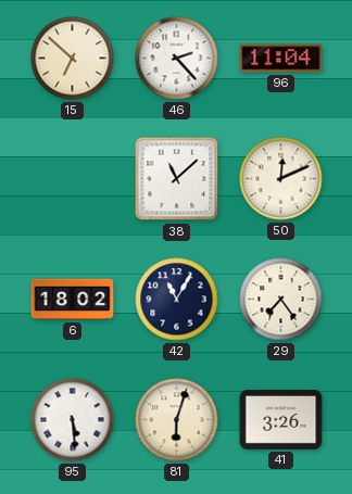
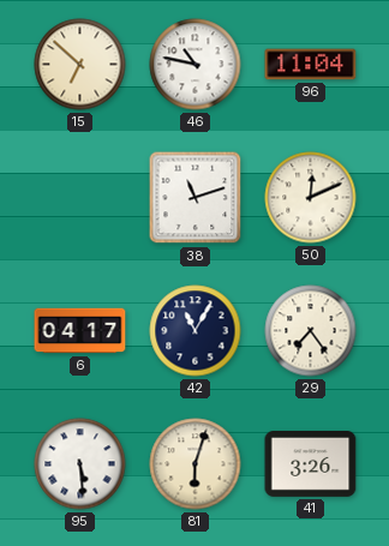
46: 2:23 -> 10:47
38: 11:08 -> 11:12
6: 18:02 -> 04:17
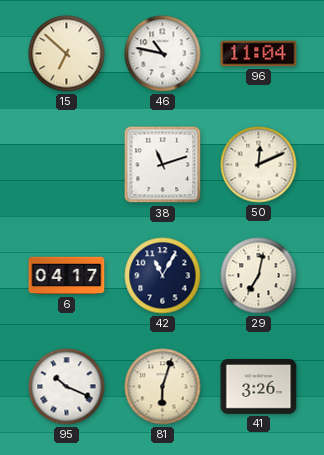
29: 7:24 -> 7:02
95: 5:29 -> 10:19
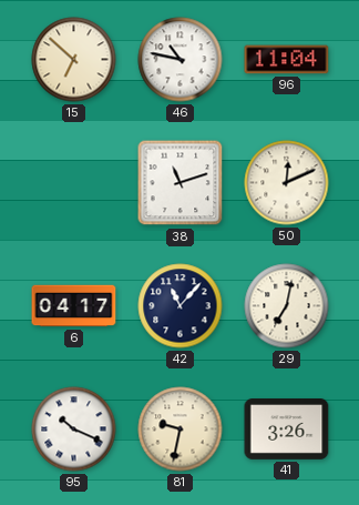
42: 11:05 -> 11:07
81: 6:03 -> 9:32
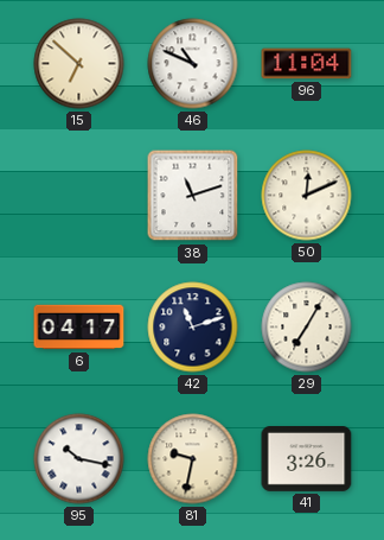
46: 10:47 -> 10:49
42: 11:07 -> 11:12
29: 7:02 -> 7:05
95: 10:19 -> 10:17
